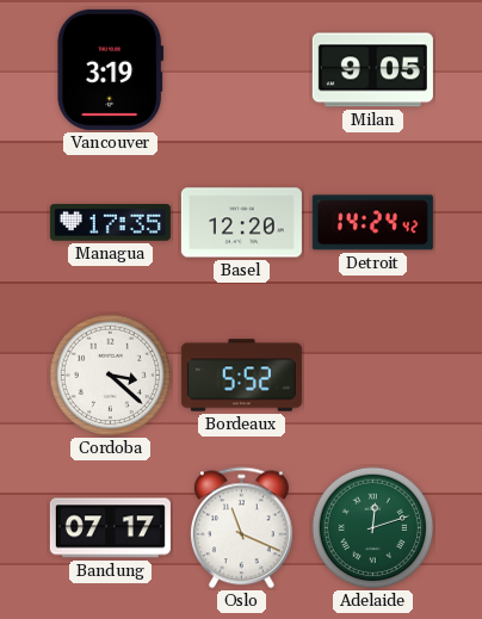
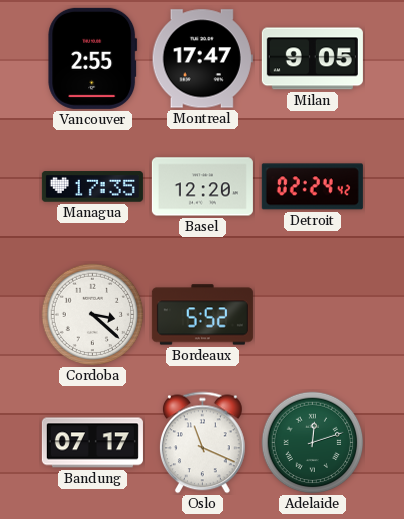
Vancouver: 3:19 -> 2:55
Montreal: none -> 17:47
Detroit: 14:24 -> 02:24
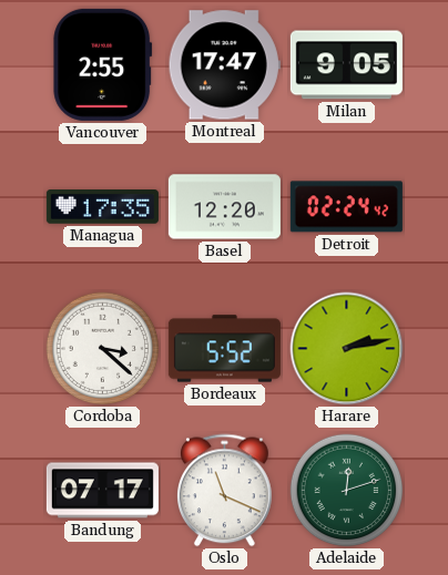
Harare: none -> 2:13
